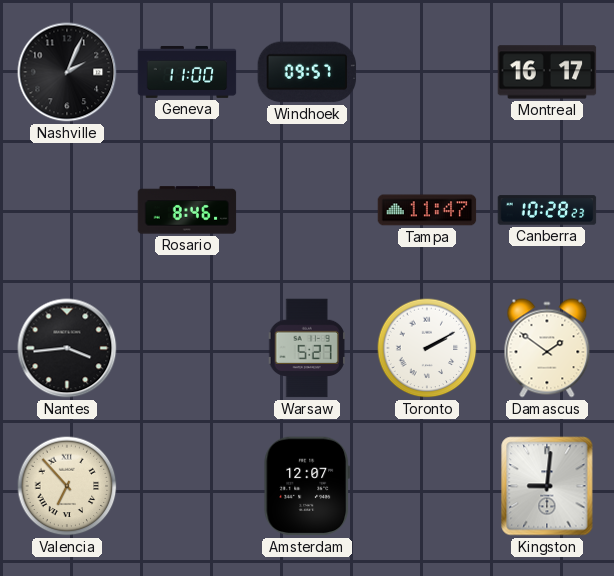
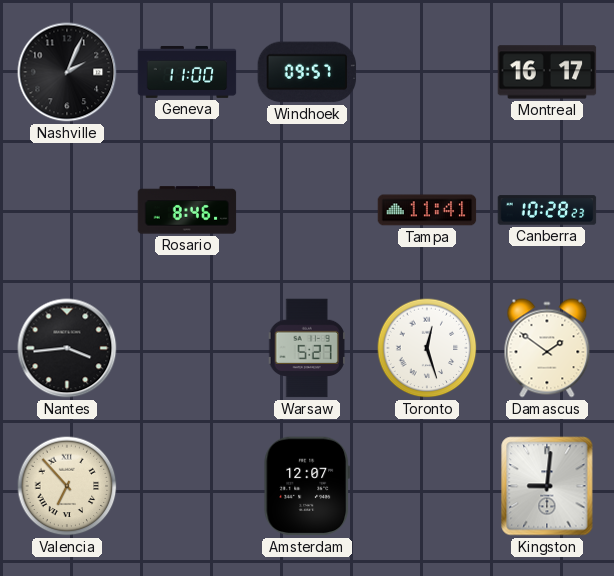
Tampa: 11:47 -> 11:41
Toronto: 2:10 -> 12:27
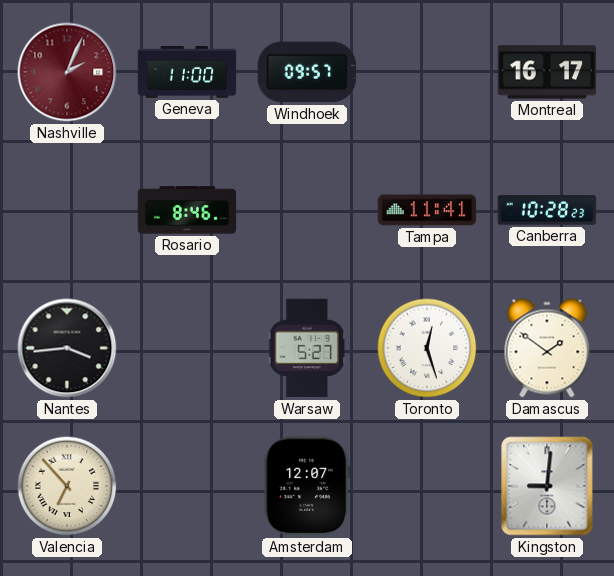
Nashville dial: black -> burgundy
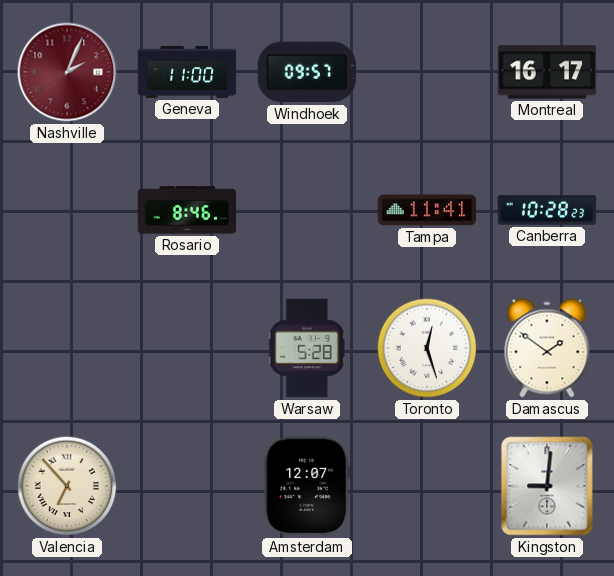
Nantes: 3:44 -> none
Warsaw: 5:27 -> 5:28
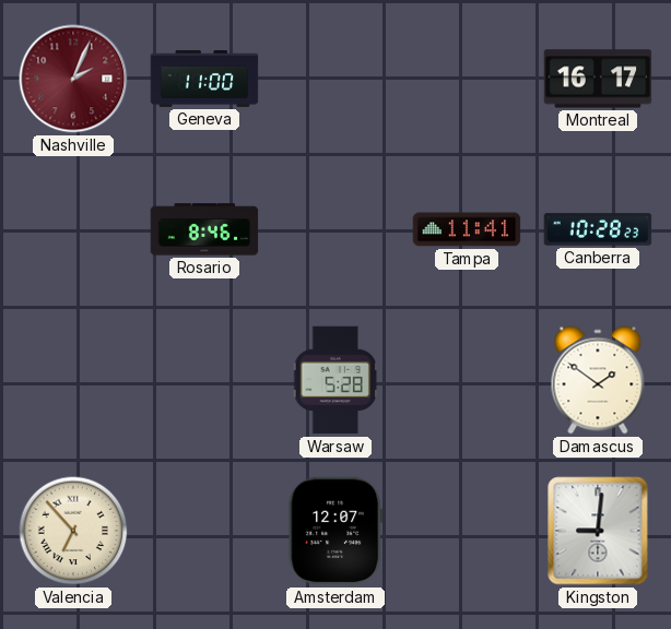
Windhoek: 09:57 -> none
Toronto: 12:27 -> none
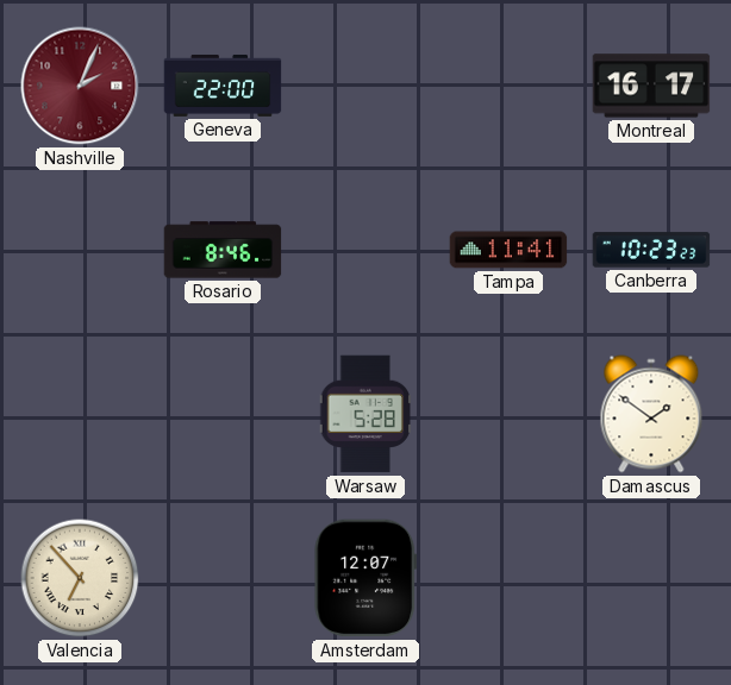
Geneva: 11:00 -> 22:00
Canberra: 10:28 -> 10:23
Kingston: 9:01 -> none
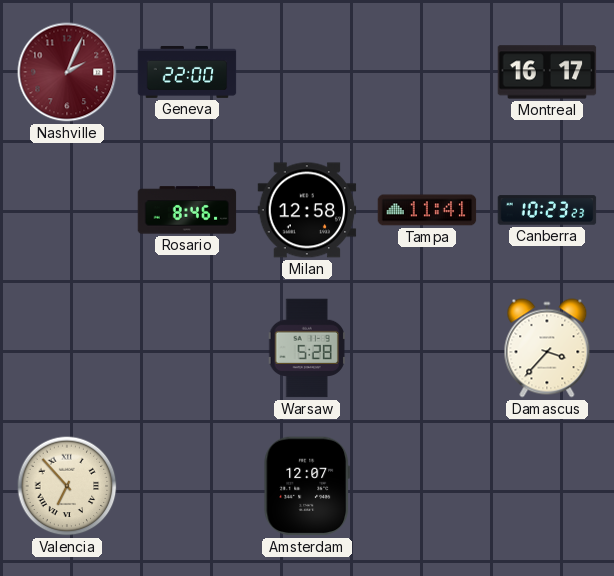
Milan: none -> 12:58
Damascus: 1:51 -> 3:37
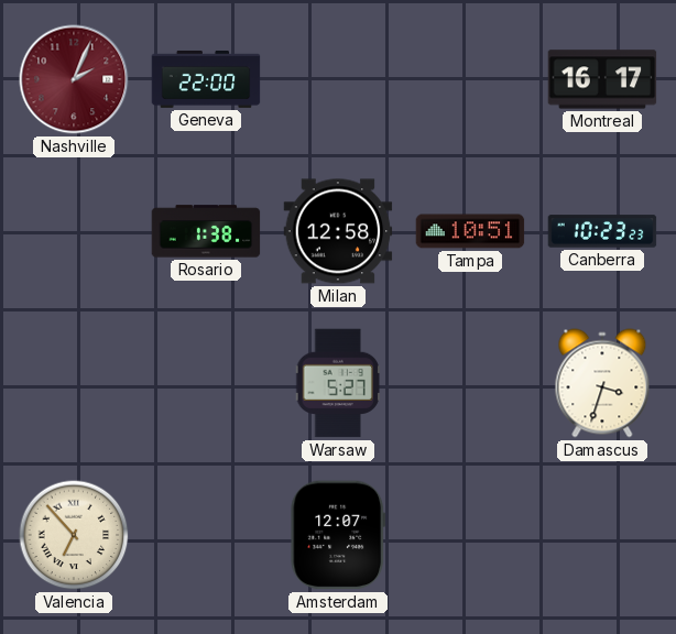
Rosario: 8:46 -> 1:38
Tampa: 11:41 -> 10:51
Warsaw: 5:28 -> 5:27
Damascus: 3:37 -> 3:33
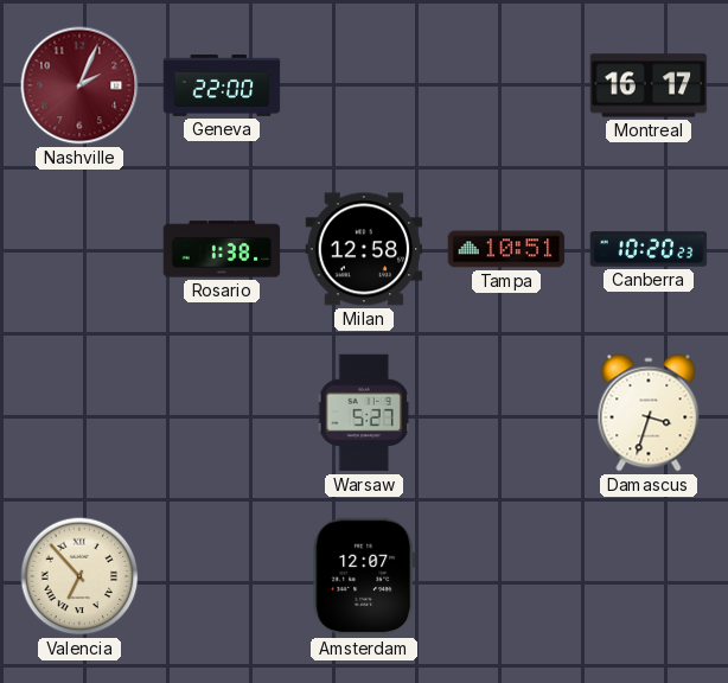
Canberra: 10:23 -> 10:20
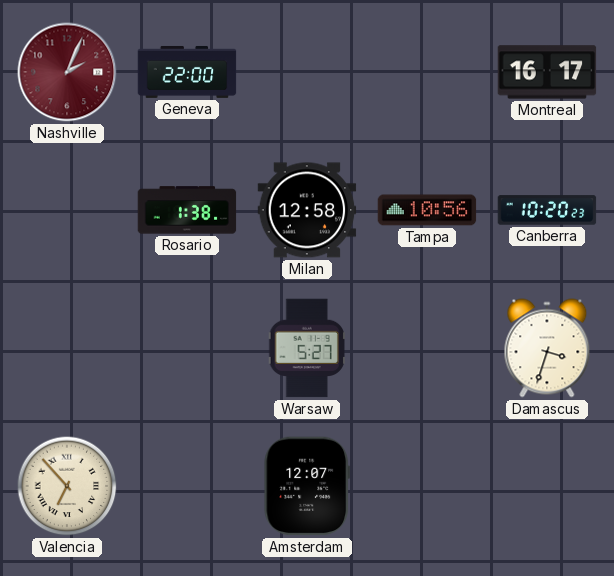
Tampa: 10:51 -> 10:56
